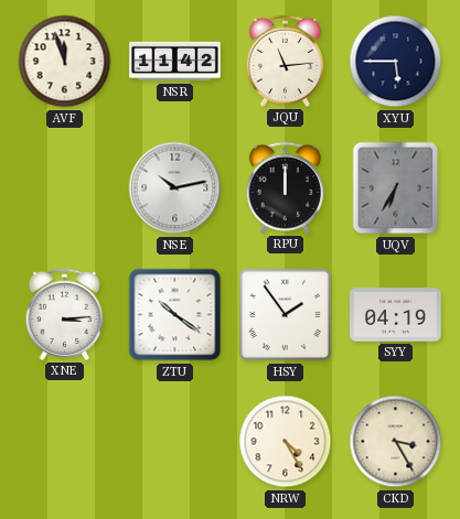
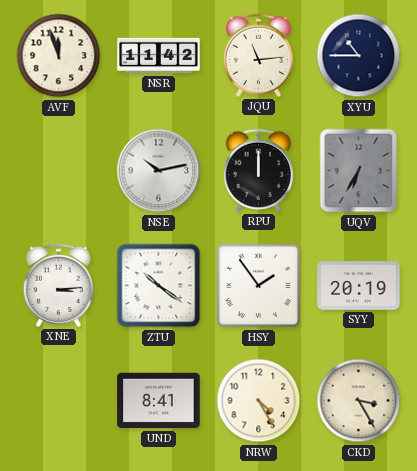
XYU: 5:45 -> 10:45
SYY: 04:19 -> 20:19
UND: none -> 8:41
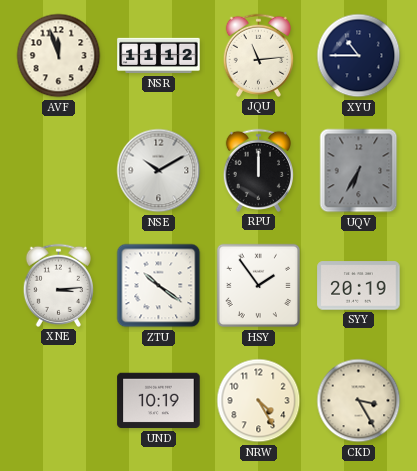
NSR: 11:42 -> 11:12
NSE: 10:13 -> 10:10
UND: 8:41 -> 10:19
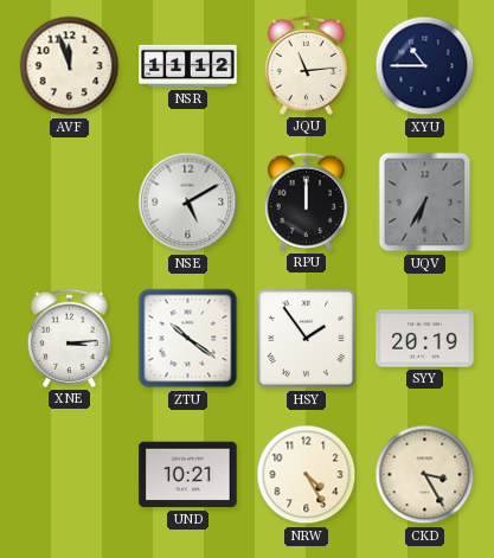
NSE: 10:10 -> 5:10
UND: 10:19 -> 10:21
